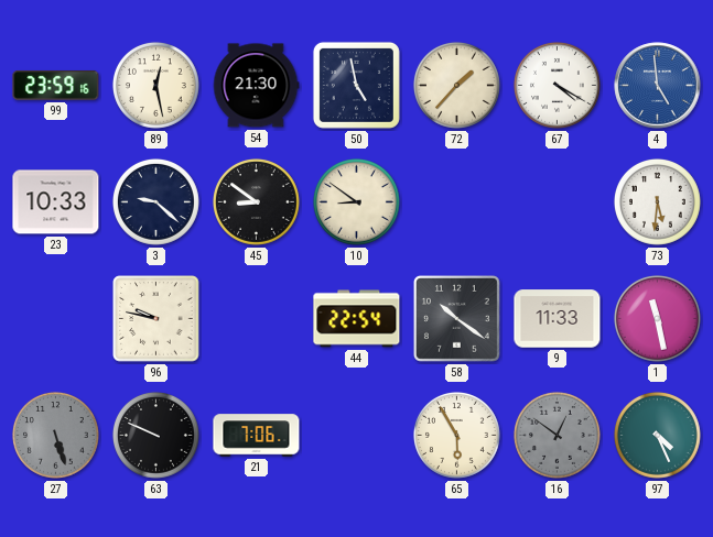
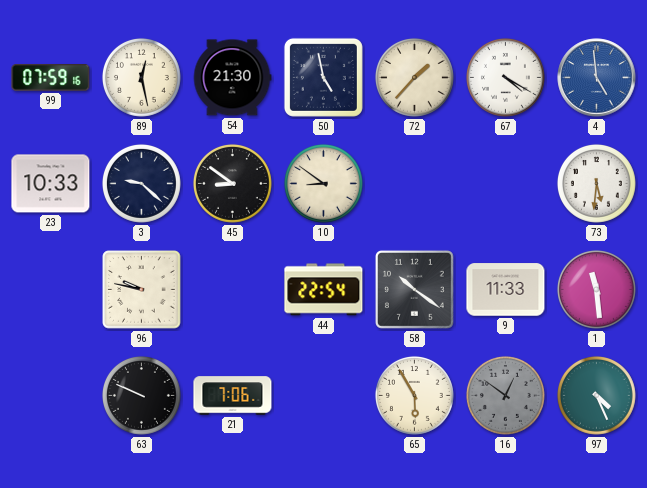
99: 23:59 -> 07:59
1: 11:28 -> 11:29
27: 5:27 -> none
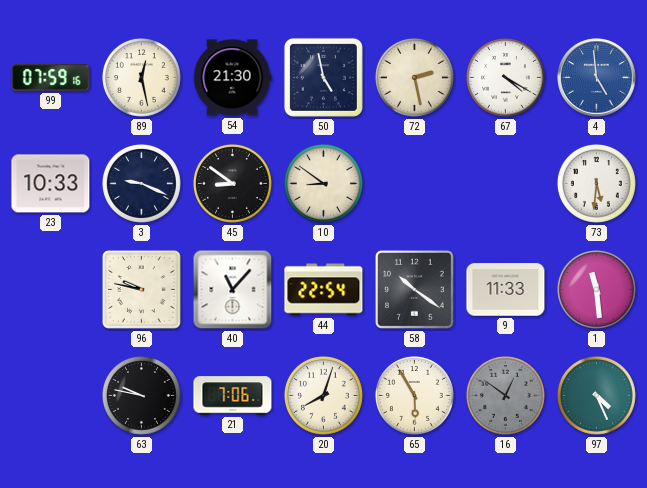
72: 1:37 -> 2:28
3: 9:22 -> 9:19
40: none -> 11:07
63: 9:49 -> 9:47
20: none -> 8:03
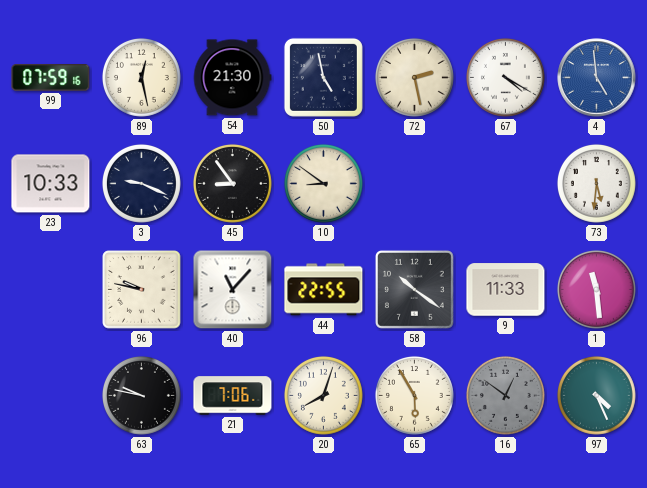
45: 8:51 -> 8:54
44: 22:54 -> 22:55
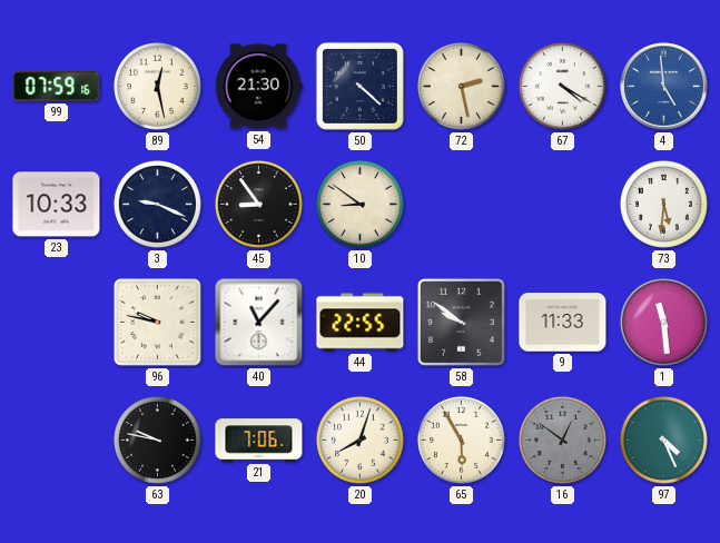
50: 4:58 -> 4:22
58: 10:21 -> 9:51
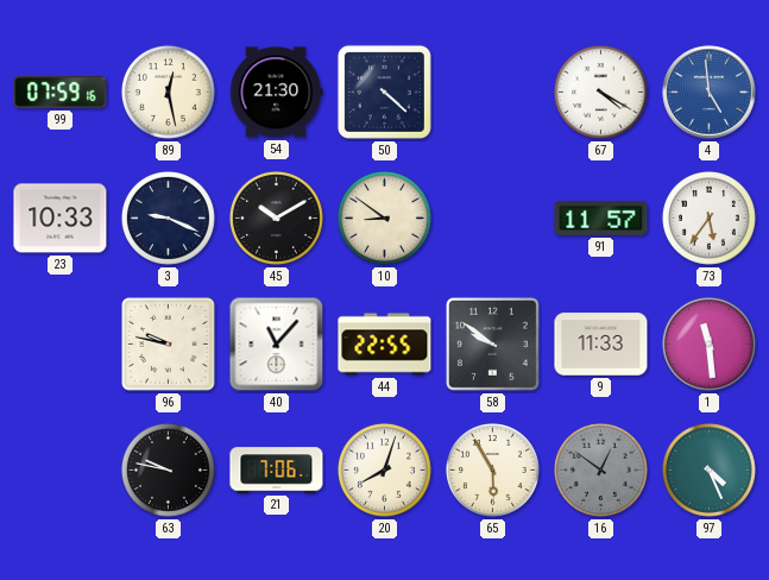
72: 2:28 -> none
45: 8:54 -> 10:10
91: none -> 11:57
73: 5:31 -> 5:36
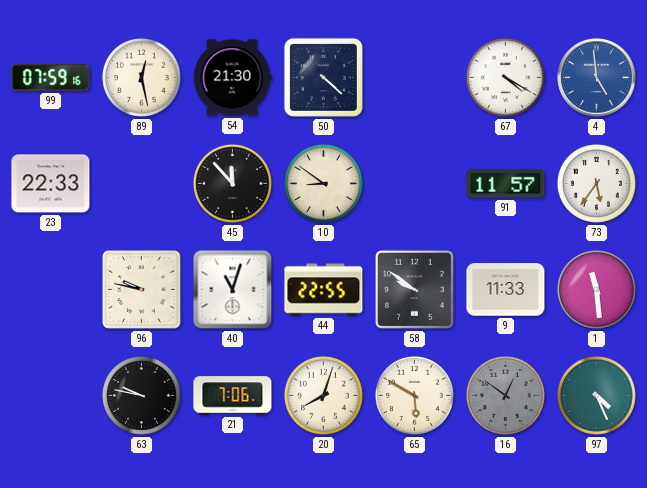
23: 10:33 -> 22:33
3: 9:19 -> none
45: 10:10 -> 11:53
40: 11:07 -> 11:03
65: 5:55 -> 5:50
